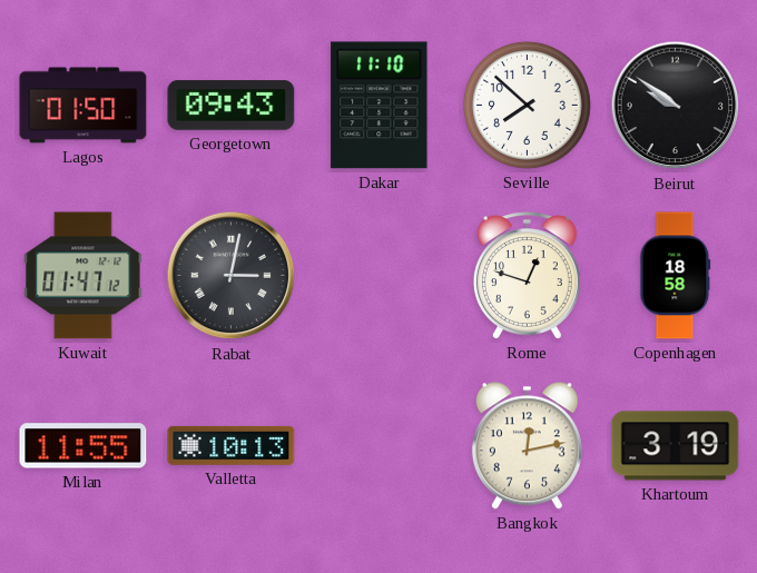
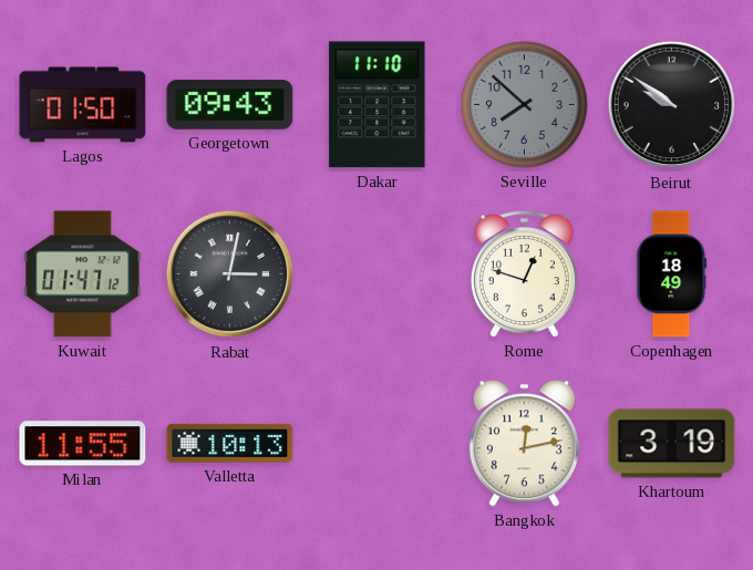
Seville dial: white -> grey
Copenhagen: 18:58 -> 18:49
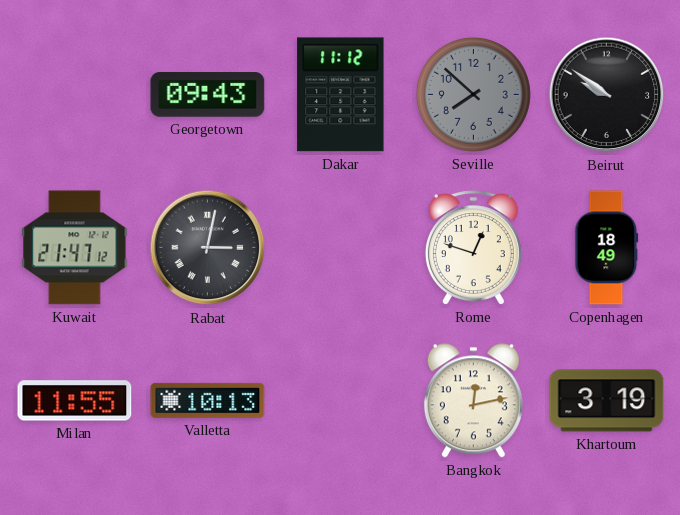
Lagos: 01:50 -> none
Dakar: 11:10 -> 11:12
Kuwait: 01:47 -> 21:47
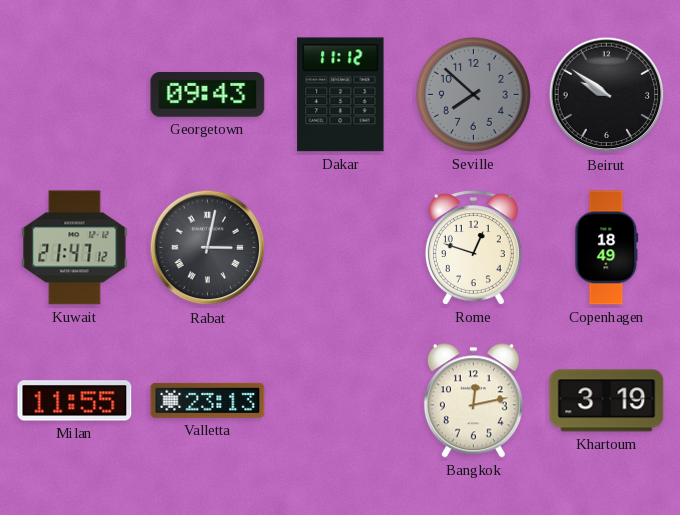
Valletta: 10:13 -> 23:13
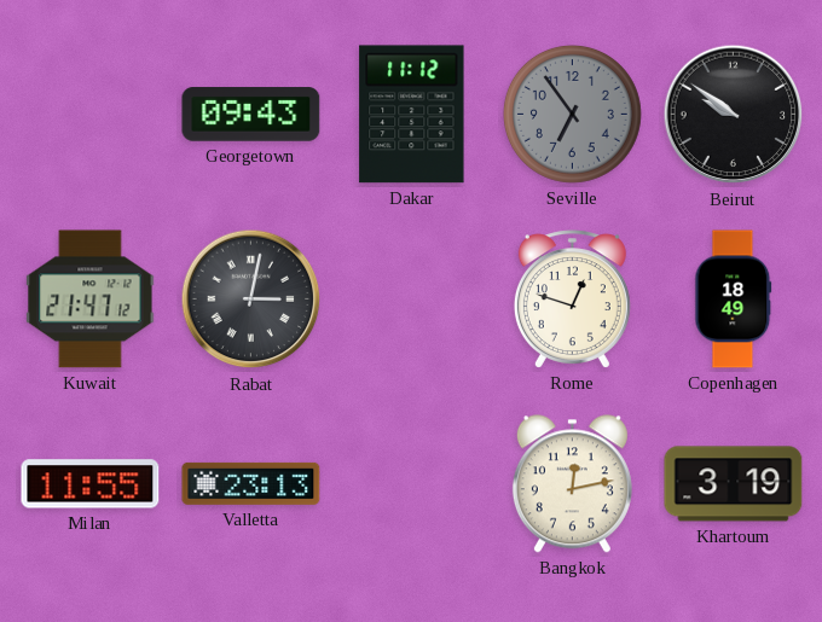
Seville: 7:52 -> 6:54
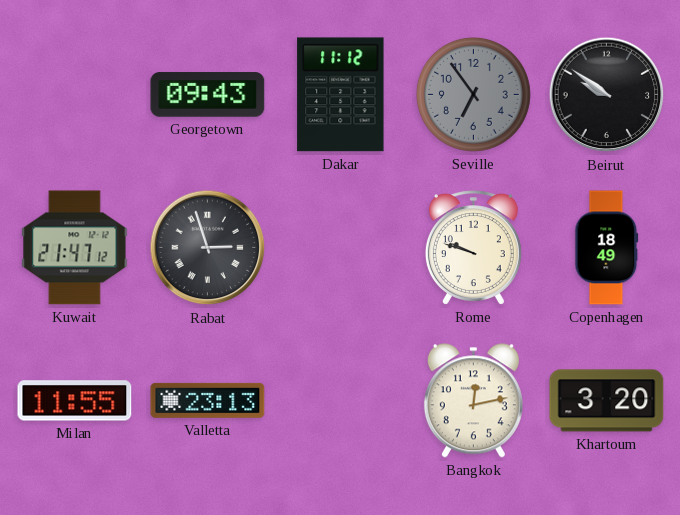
Rabat: 3:02 -> 2:57
Rome: 12:48 -> 9:48
Khartoum: 3:19 -> 3:20
